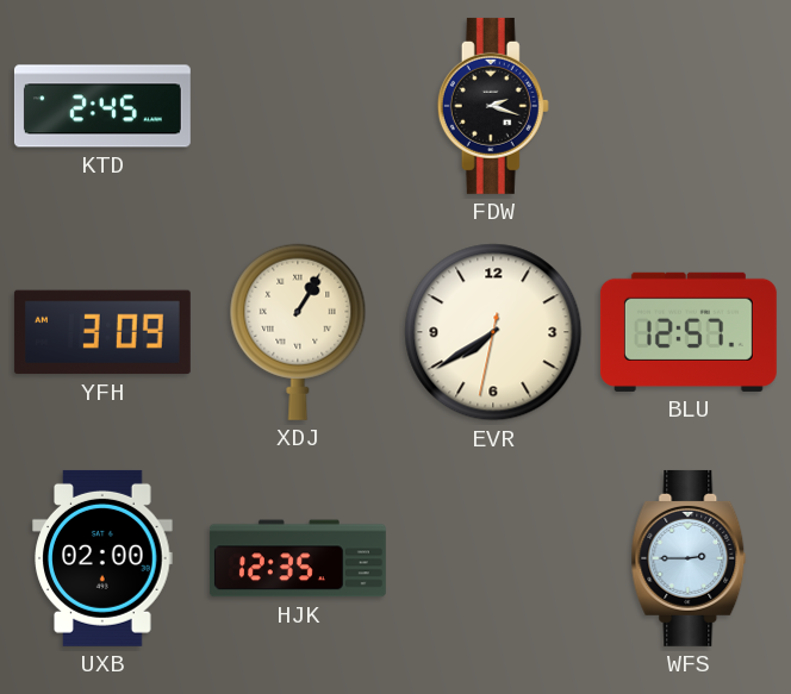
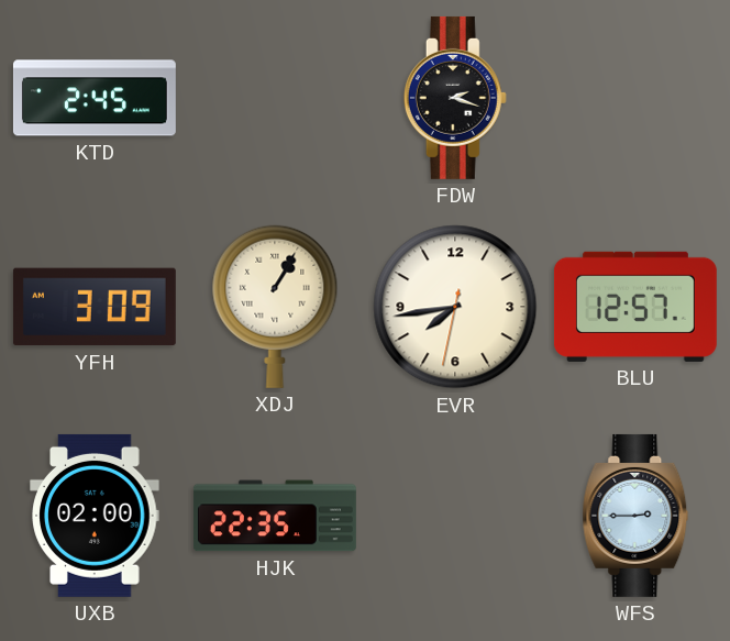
EVR: 7:39 -> 7:43
HJK: 12:35 -> 22:35
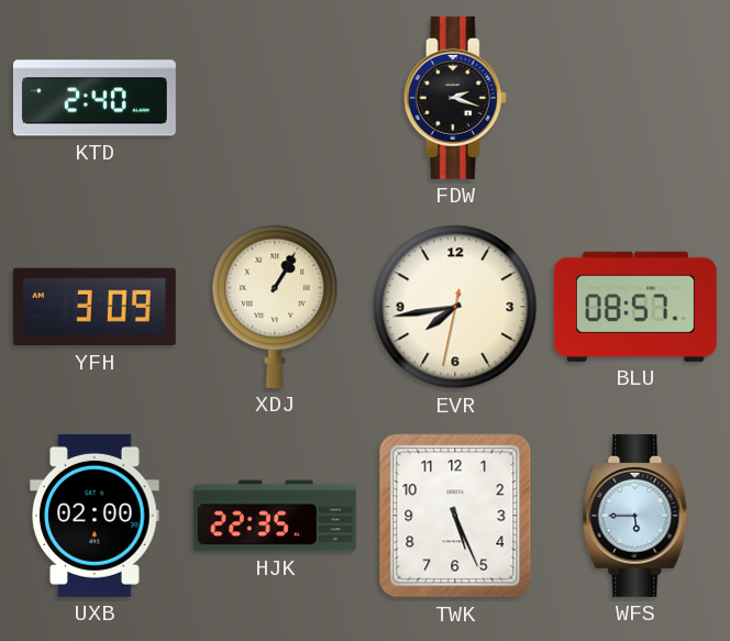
KTD: 2:45 -> 2:40
BLU: 12:57 -> 08:57
TWK: none -> 5:26
WFS: 2:45 -> 5:45
